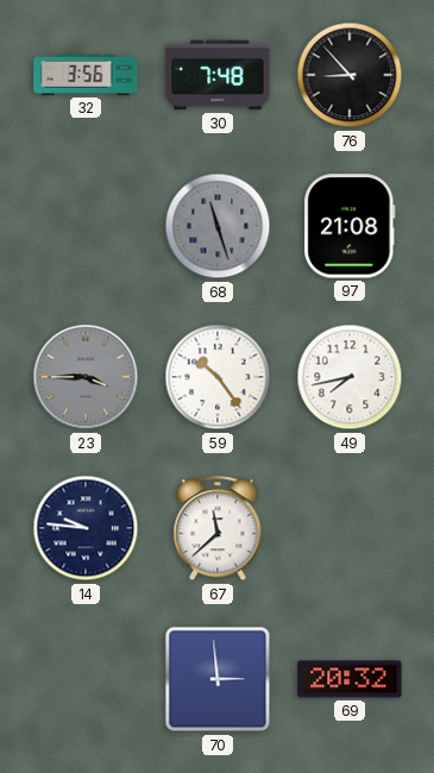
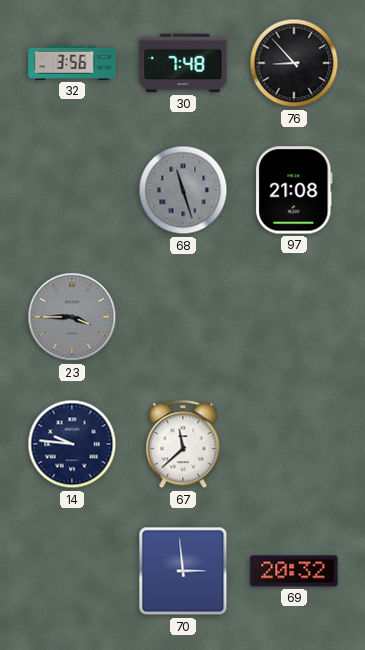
59: 10:24 -> none
49: 7:43 -> none
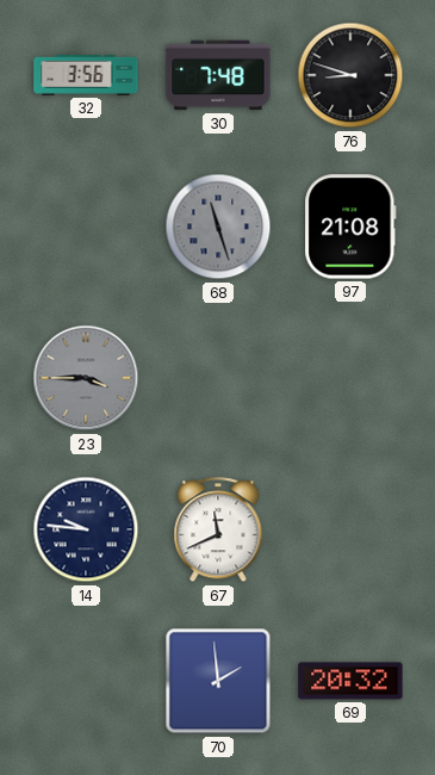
76: 8:53 -> 8:48
67: 11:38 -> 11:41
70: 2:59 -> 1:59
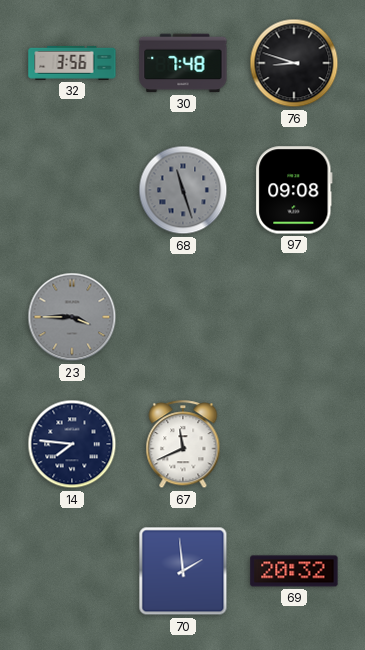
97: 21:08 -> 09:08
14: 9:46 -> 7:46
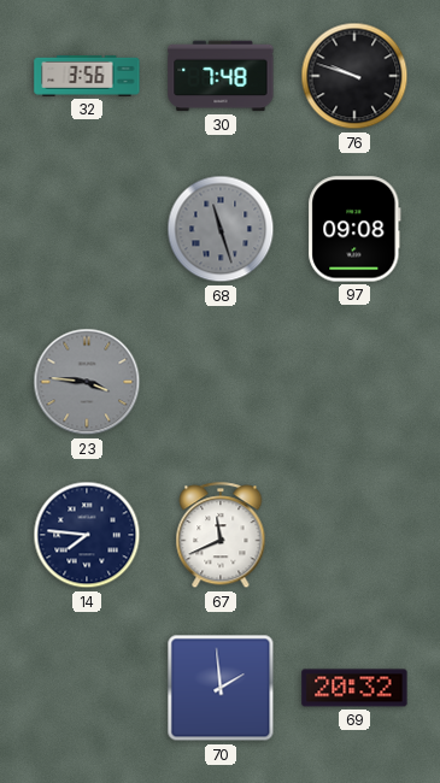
76: 8:48 -> 9:48
23: 3:45 -> 3:46
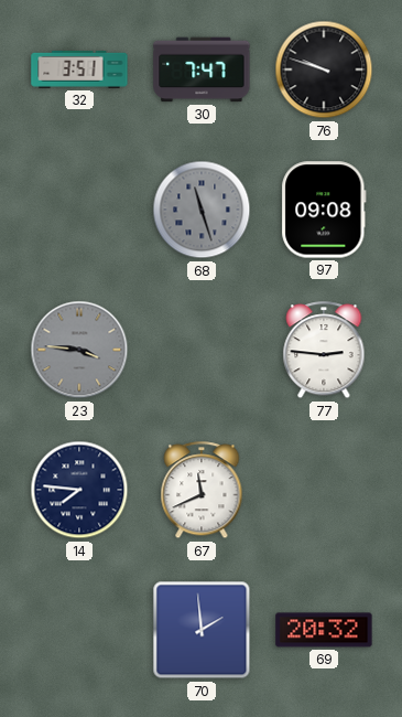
32: 3:56 -> 3:51
30: 7:48 -> 7:47
77: none -> 2:46
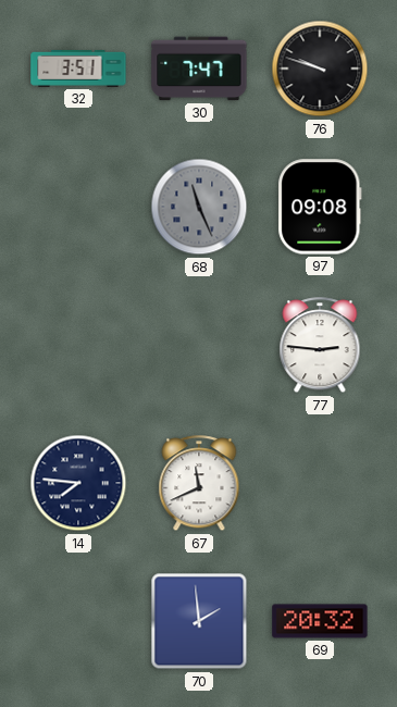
68: 11:27 -> 11:26
23: 3:46 -> none
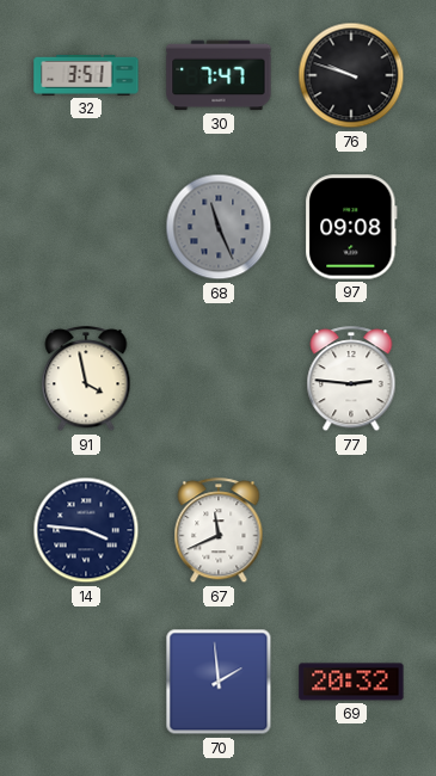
91: none -> 3:58
14: 7:46 -> 3:46
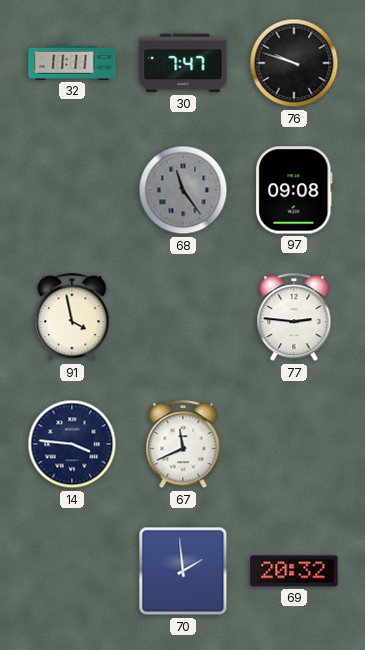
32: 3:51 -> 11:11
68: 11:26 -> 11:24
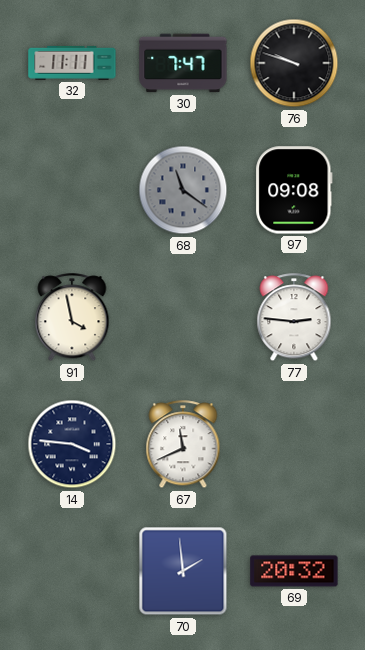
68: 11:24 -> 11:21
